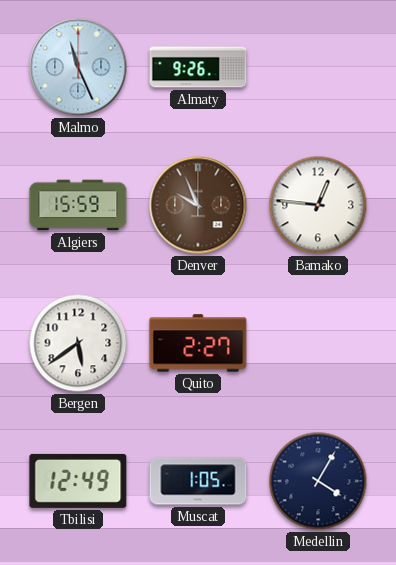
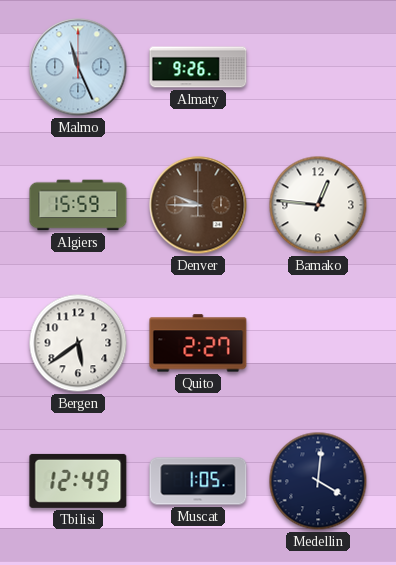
Denver: 9:56 -> 9:45
Medellin: 4:05 -> 4:01
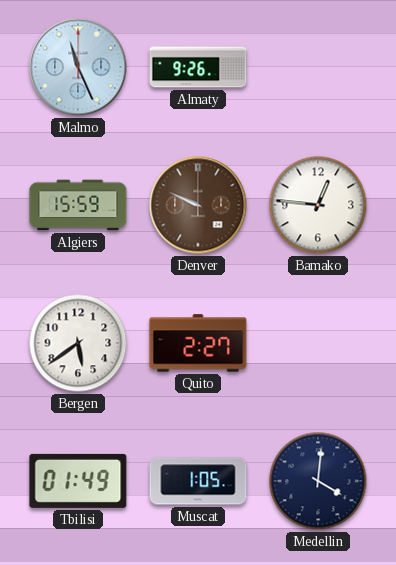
Denver: 9:45 -> 9:49
Tbilisi: 12:49 -> 01:49
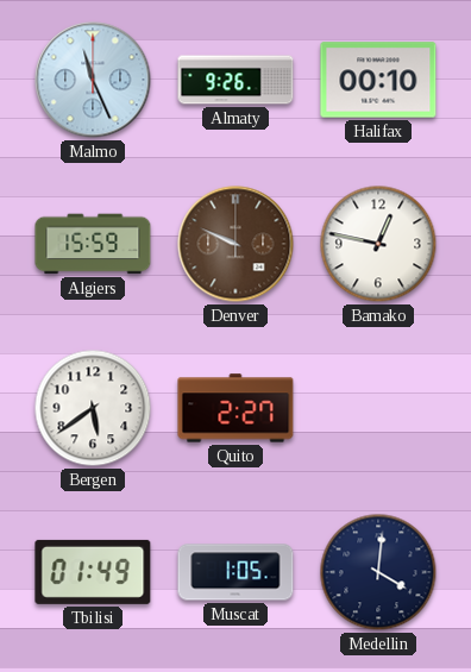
Halifax: none -> 00:10
Bamako: 12:46 -> 12:47
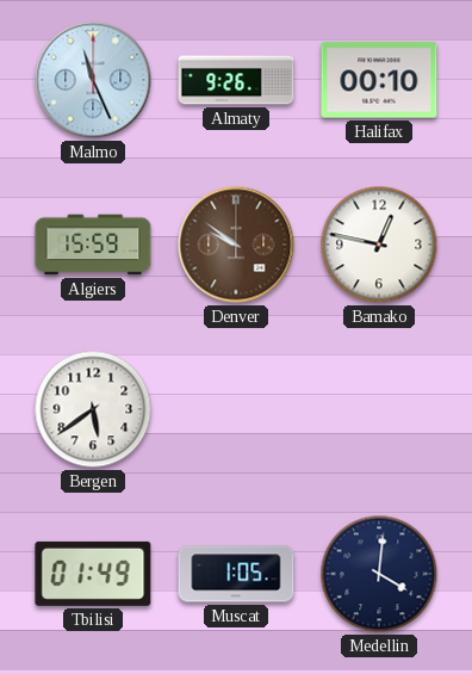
Denver: 9:49 -> 9:51
Quito: 2:27 -> none
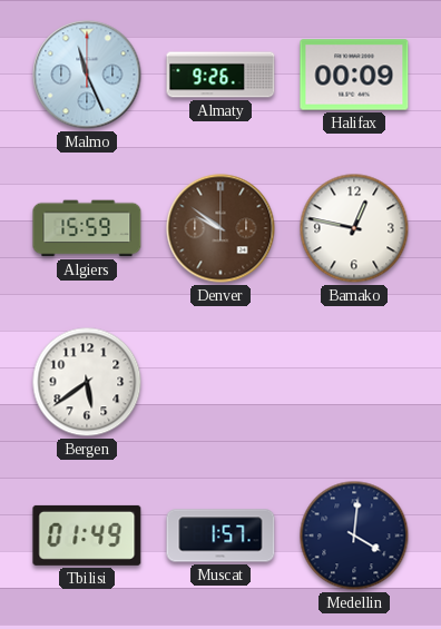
Halifax: 00:10 -> 00:09
Muscat: 1:05 -> 1:57
